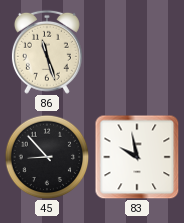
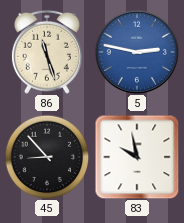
5: none -> 2:47
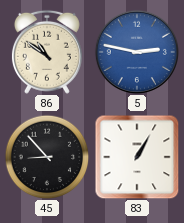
86: 11:27 -> 10:51
83: 9:58 -> 1:05
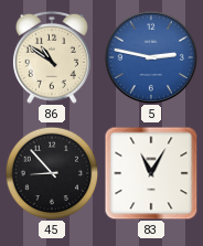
83: 1:05 -> 11:05
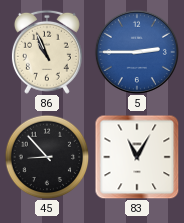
86: 10:51 -> 10:56
5: 2:47 -> 2:45
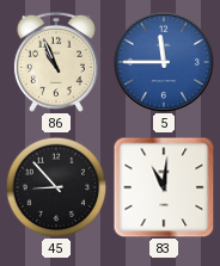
5: 2:45 -> 11:45
83: 11:05 -> 11:01
